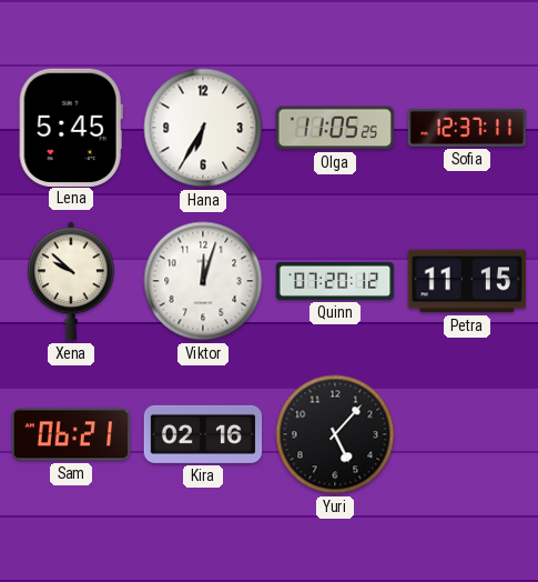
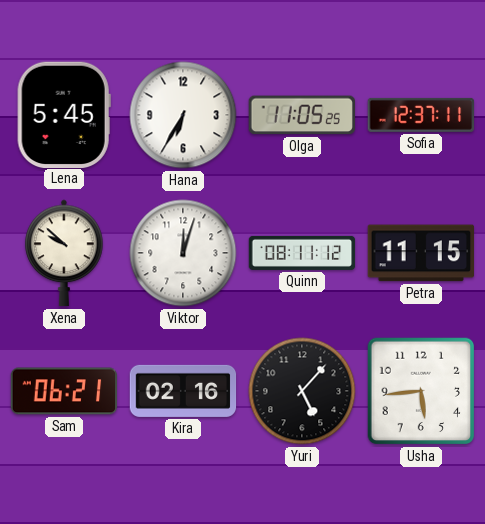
Quinn: 07:20 -> 08:11
Usha: none -> 5:44
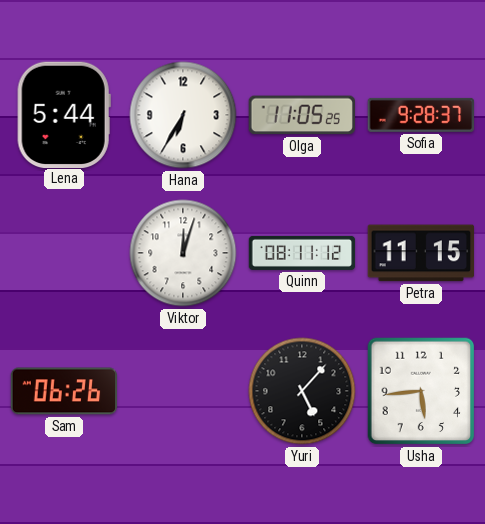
Lena: 5:45 -> 5:44
Sofia: 12:37 -> 9:28
Xena: 9:52 -> none
Sam: 06:21 -> 06:26
Kira: 02:16 -> none
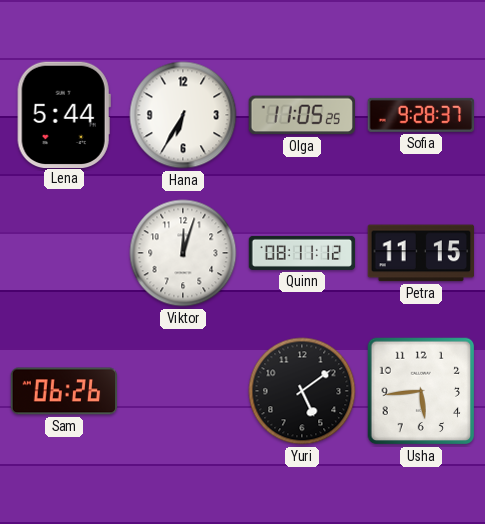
Yuri: 5:07 -> 5:09
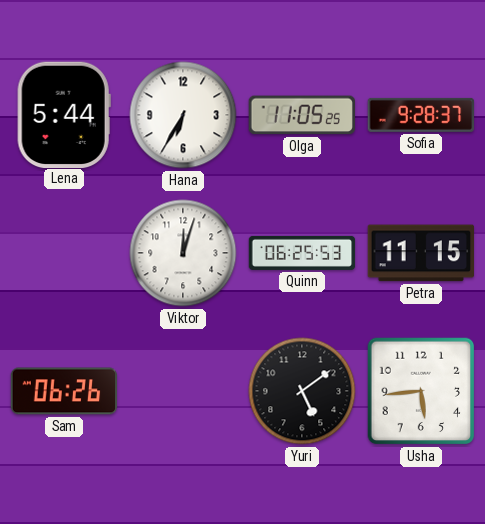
Quinn: 08:11 -> 06:25
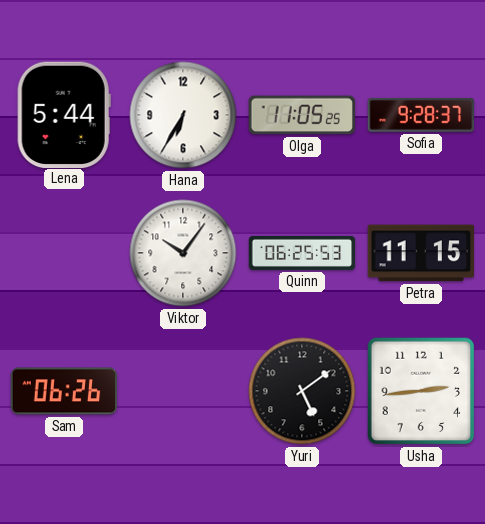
Viktor: 12:03 -> 10:06
Usha: 5:44 -> 2:44
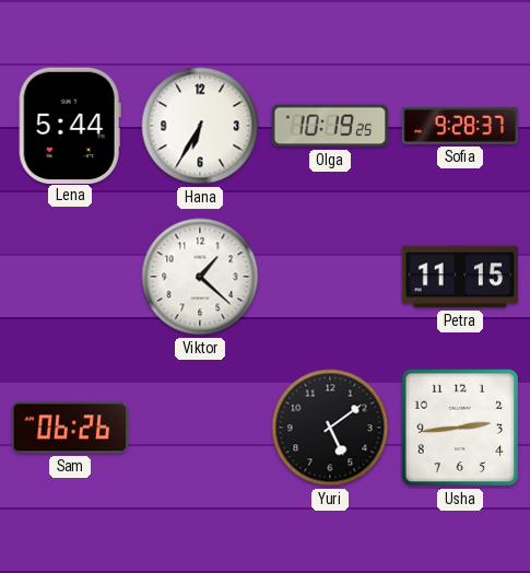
Olga: 11:05 -> 10:19
Viktor: 10:06 -> 1:22
Quinn: 06:25 -> none
